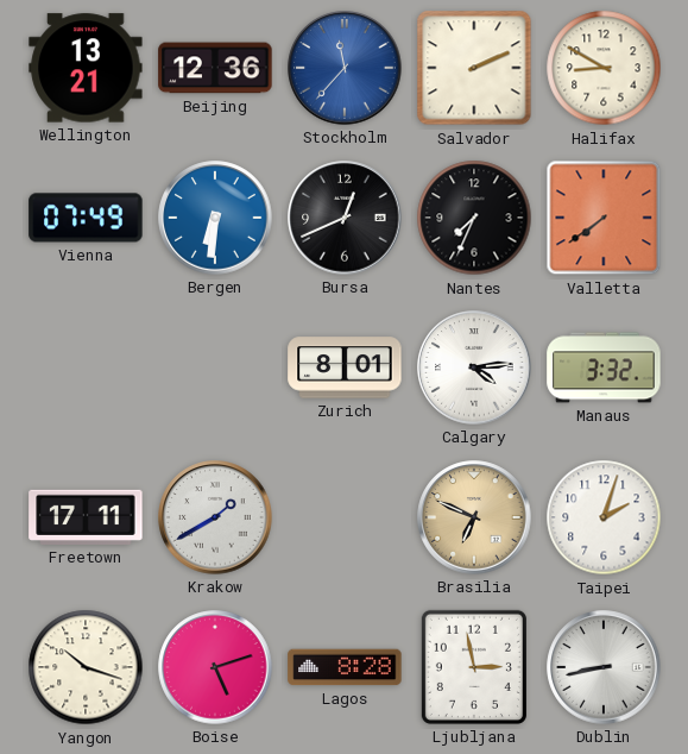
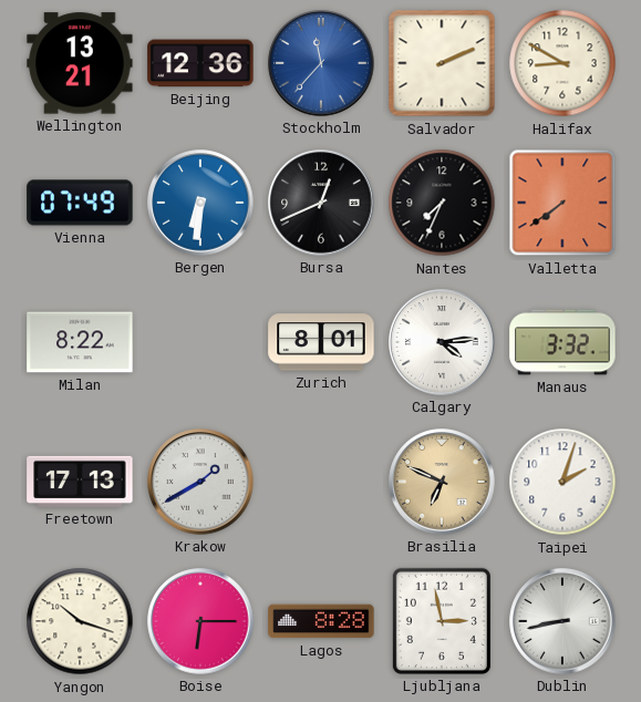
Milan: none -> 8:22
Freetown: 17:11 -> 17:13
Boise: 5:12 -> 6:15
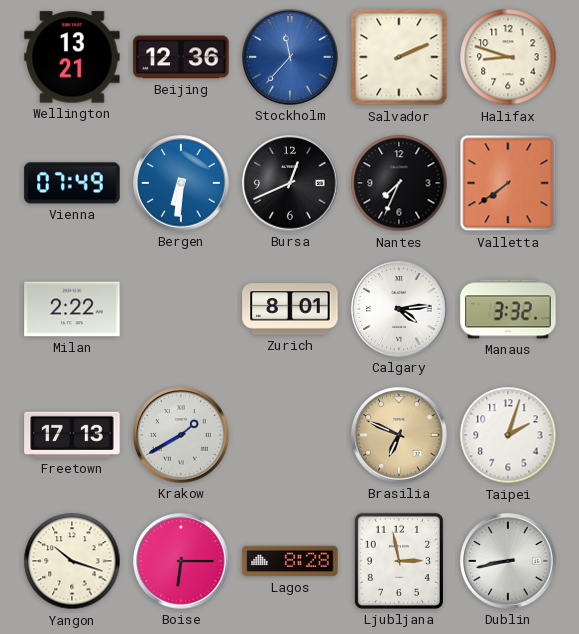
Halifax: 8:50 -> 8:48
Milan: 8:22 -> 2:22
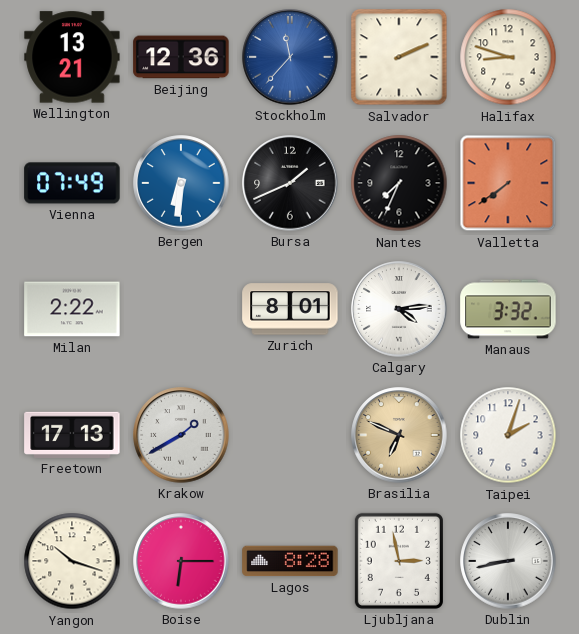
Bursa: 12:41 -> 1:41
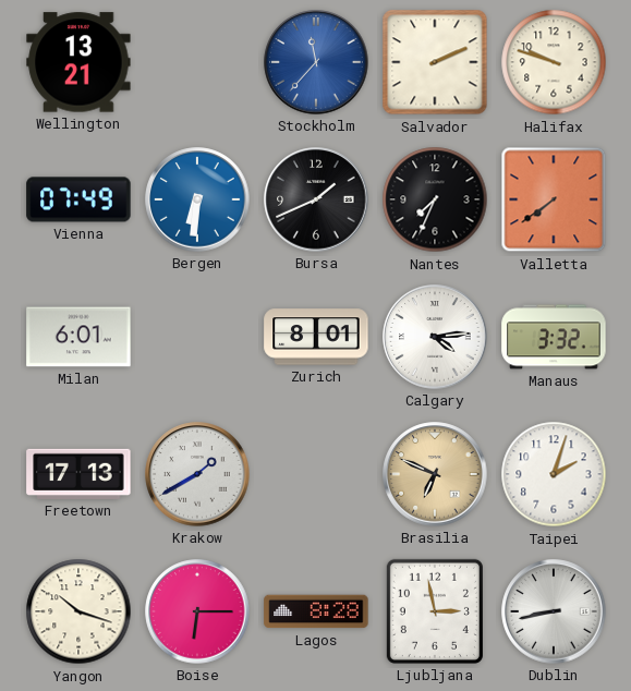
Beijing: 12:36 -> none
Halifax: 8:48 -> 9:48
Milan: 2:22 -> 6:01
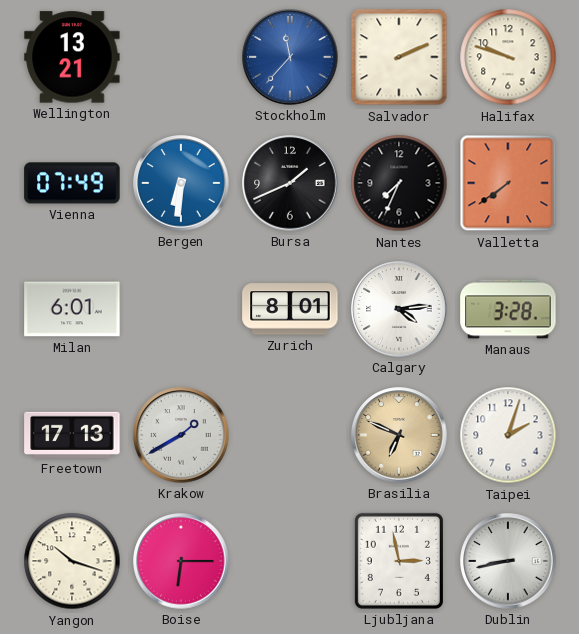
Manaus: 3:32 -> 3:28
Lagos: 8:28 -> none
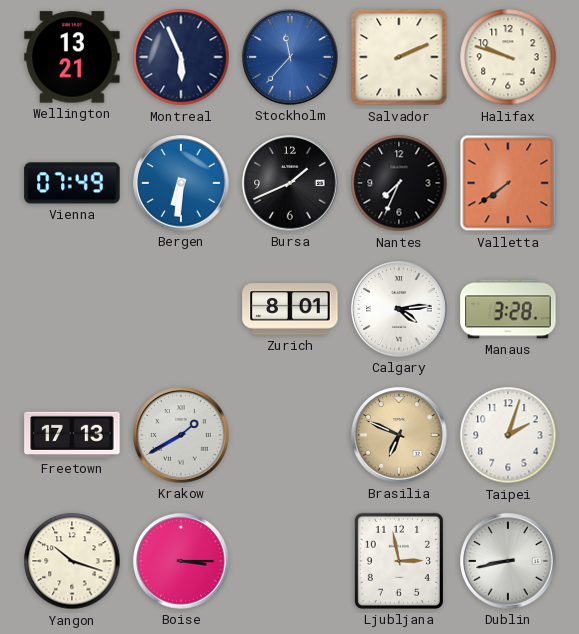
Montreal: none -> 5:56
Milan: 6:01 -> none
Boise: 6:15 -> 3:15
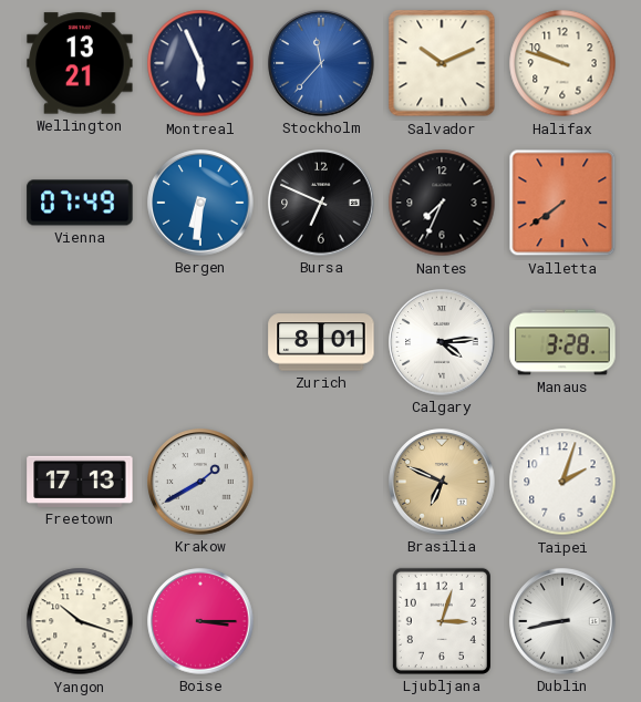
Salvador: 2:11 -> 10:11
Bursa: 1:41 -> 6:49
Ljubljana: 2:58 -> 3:03
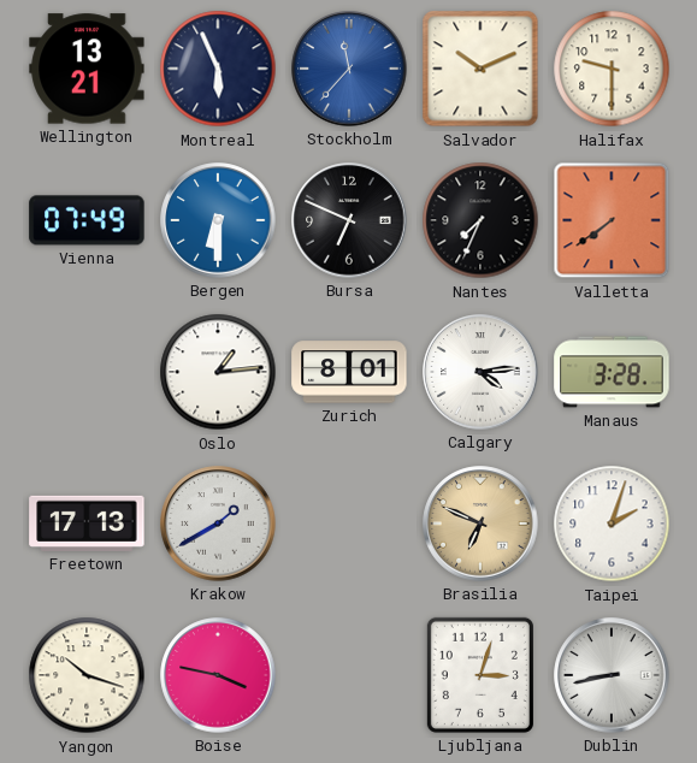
Halifax: 9:48 -> 9:30
Bergen: 6:31 -> 6:30
Oslo: none -> 1:14
Boise: 3:15 -> 3:47
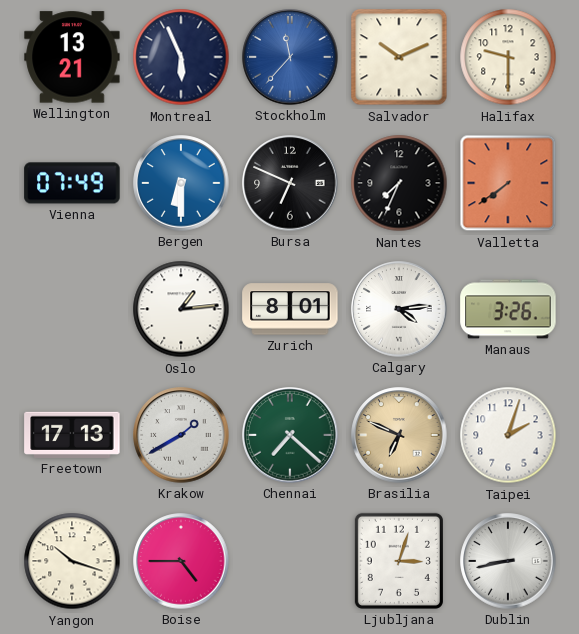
Manaus: 3:28 -> 3:26
Chennai: none -> 7:22
Boise: 3:47 -> 4:45
